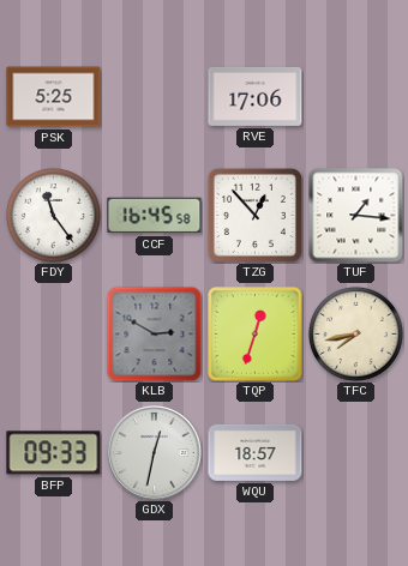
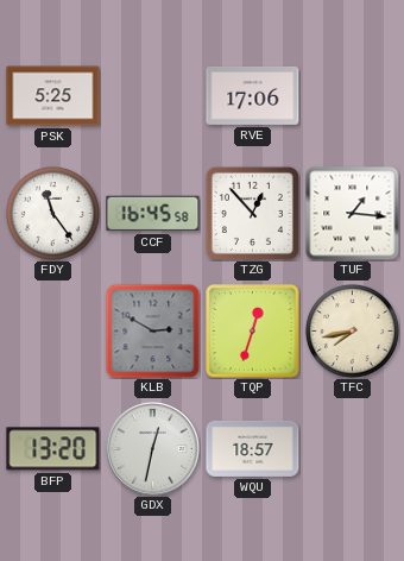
BFP: 09:33 -> 13:20
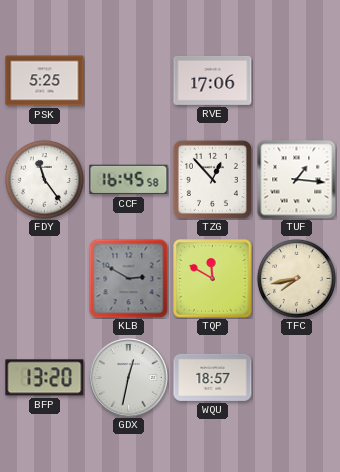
TQP: 12:33 -> 11:50
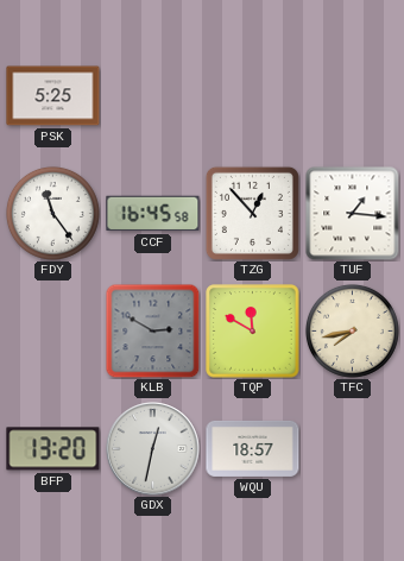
RVE: 17:06 -> none
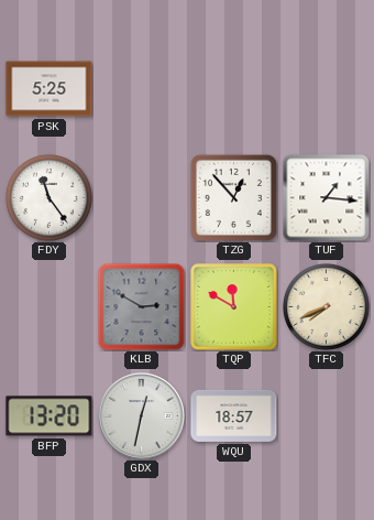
CCF: 16:45 -> none
TFC: 7:43 -> 7:41
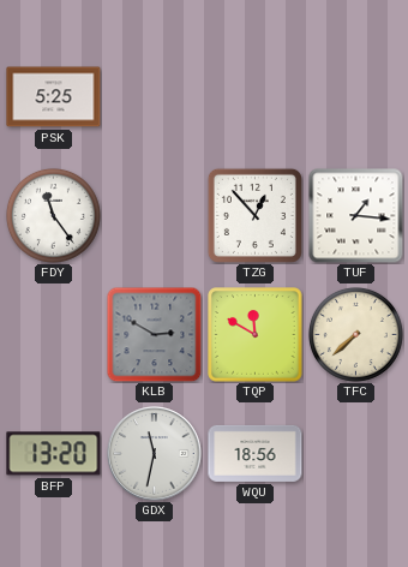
TFC: 7:41 -> 7:38
GDX: 12:32 -> 11:32
WQU: 18:57 -> 18:56
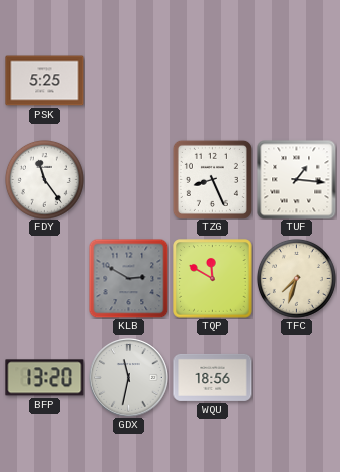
TZG: 12:53 -> 8:26
TFC: 7:38 -> 7:33
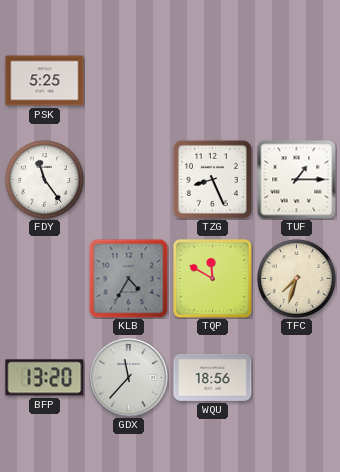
TUF: 1:16 -> 1:15
KLB: 2:50 -> 4:35
GDX: 11:32 -> 11:37
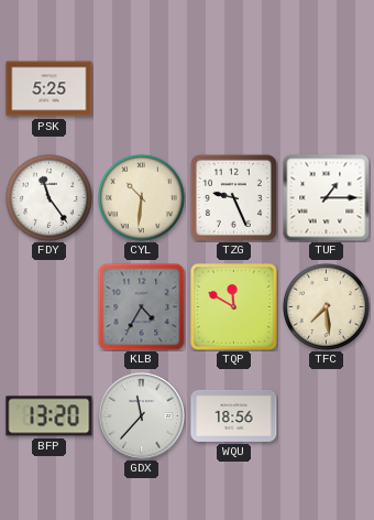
CYL: none -> 10:31
TZG: 8:26 -> 9:26
TFC: 7:33 -> 7:29
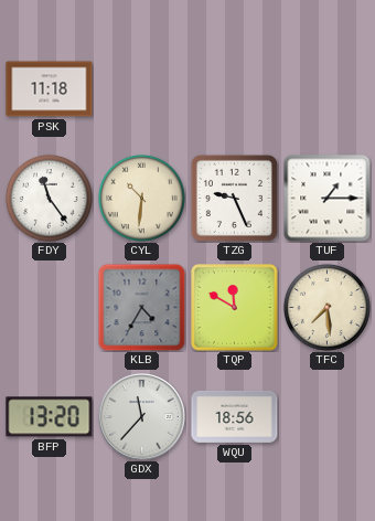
PSK: 5:25 -> 11:18
